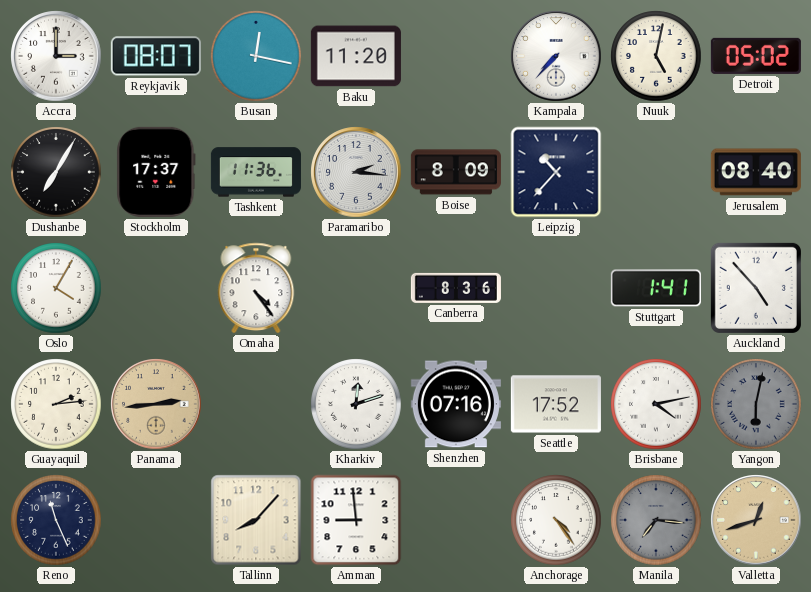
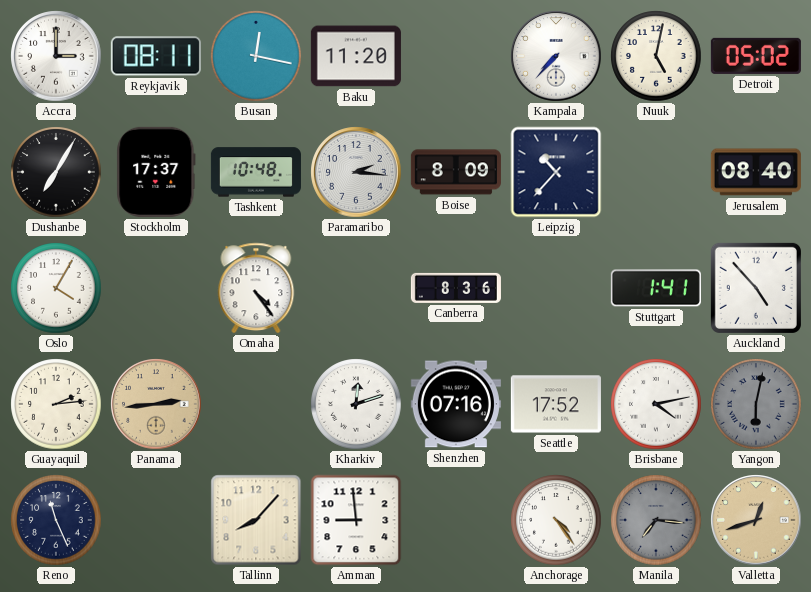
Reykjavik: 08:07 -> 08:11
Tashkent: 11:36 -> 10:48
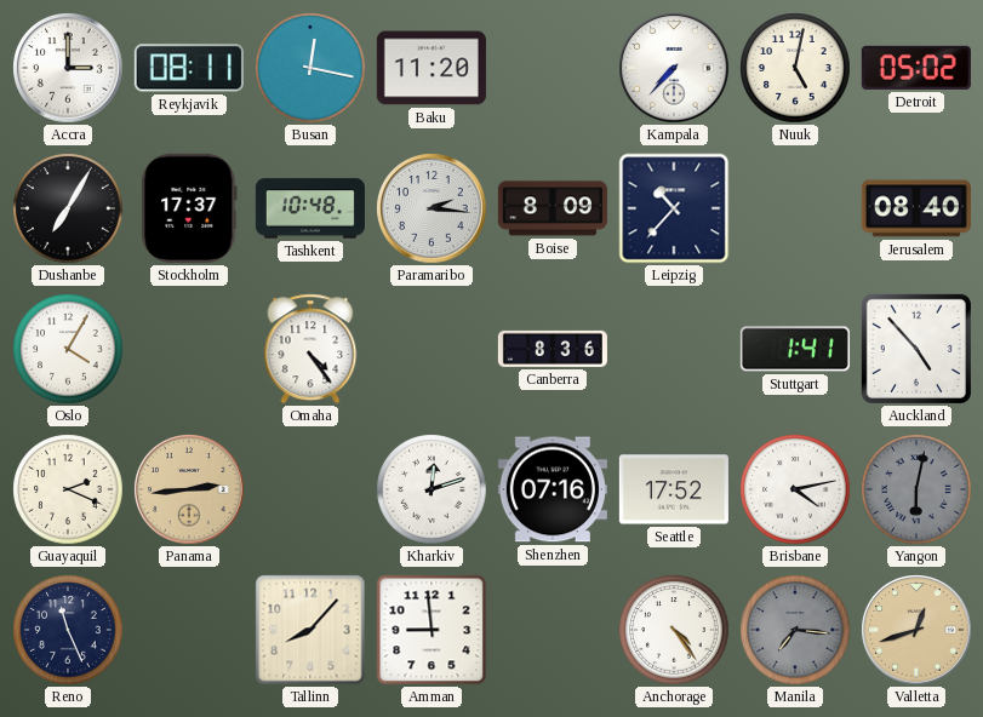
Guayaquil: 2:14 -> 2:19
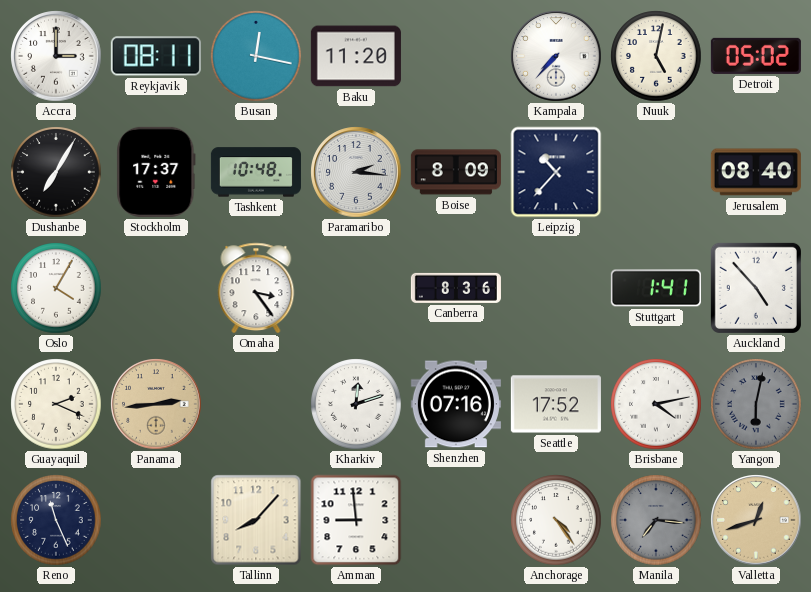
Omaha: 4:24 -> 3:24
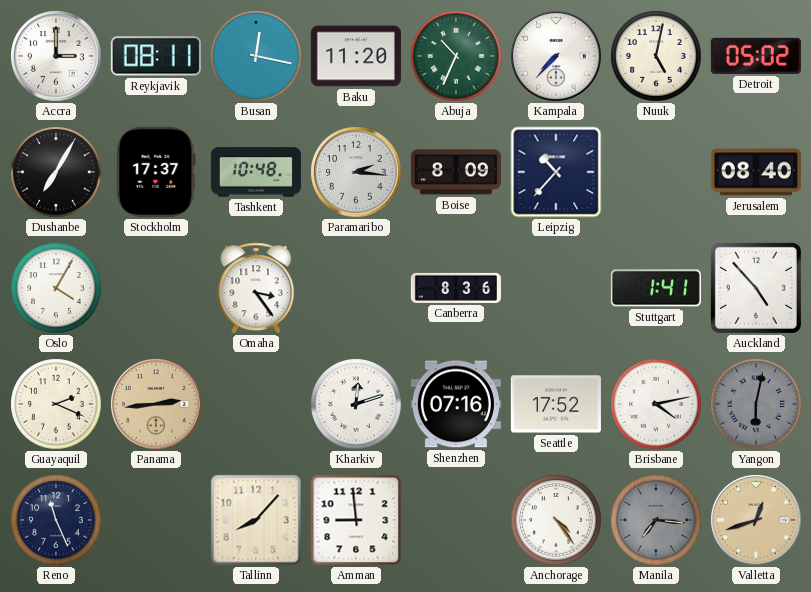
Abuja: none -> 10:34
